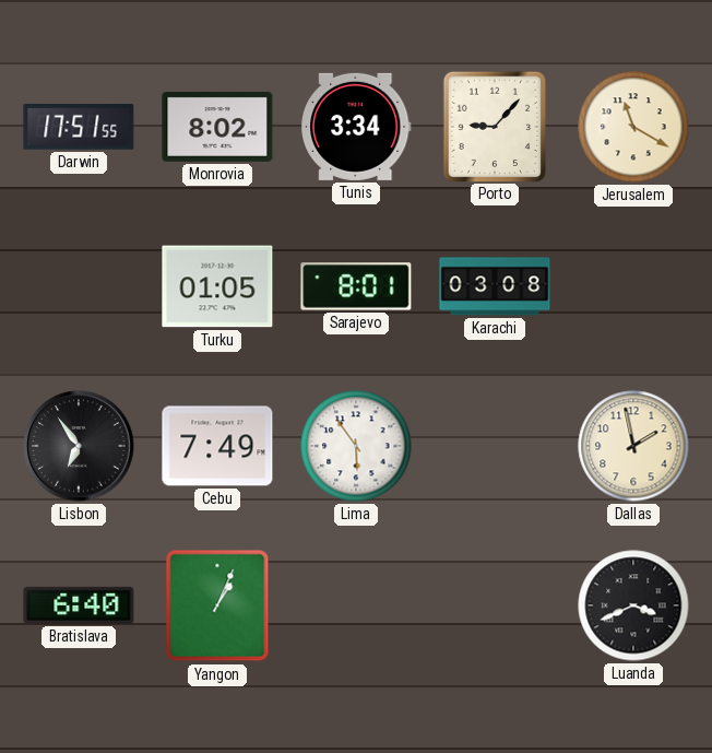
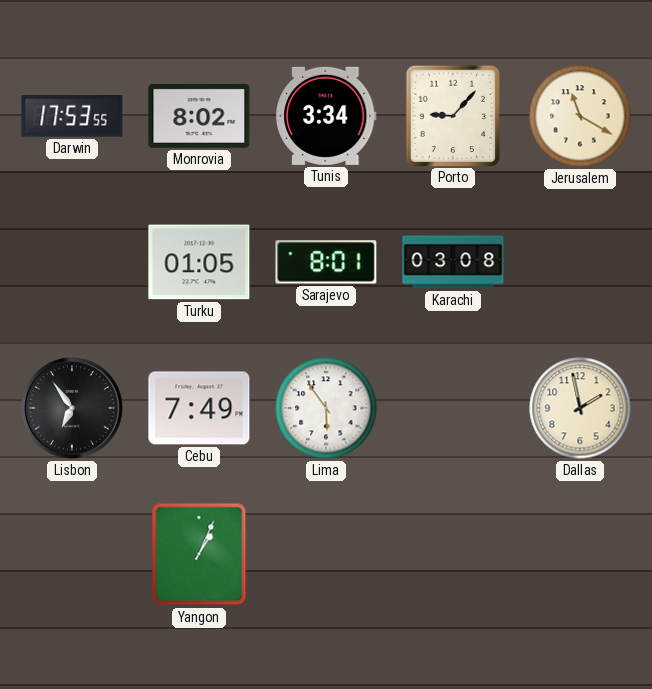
Darwin: 17:51 -> 17:53
Bratislava: 6:40 -> none
Luanda: 3:41 -> none
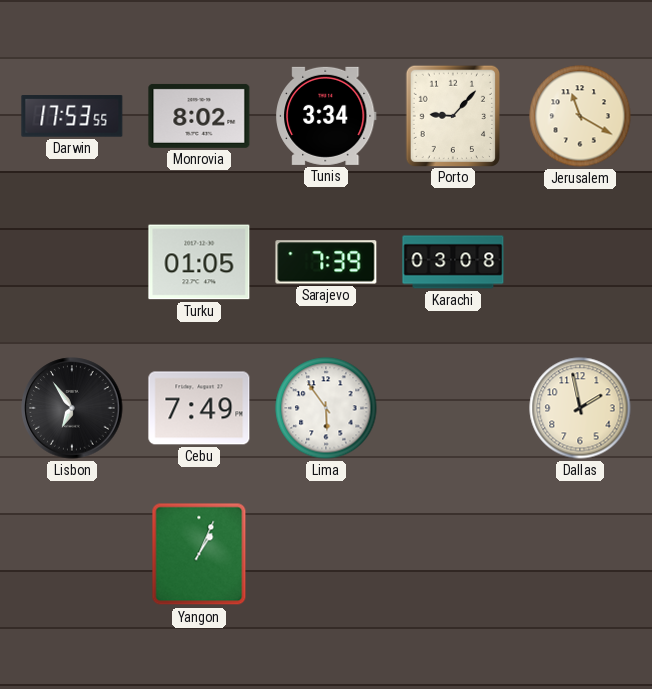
Sarajevo: 8:01 -> 7:39
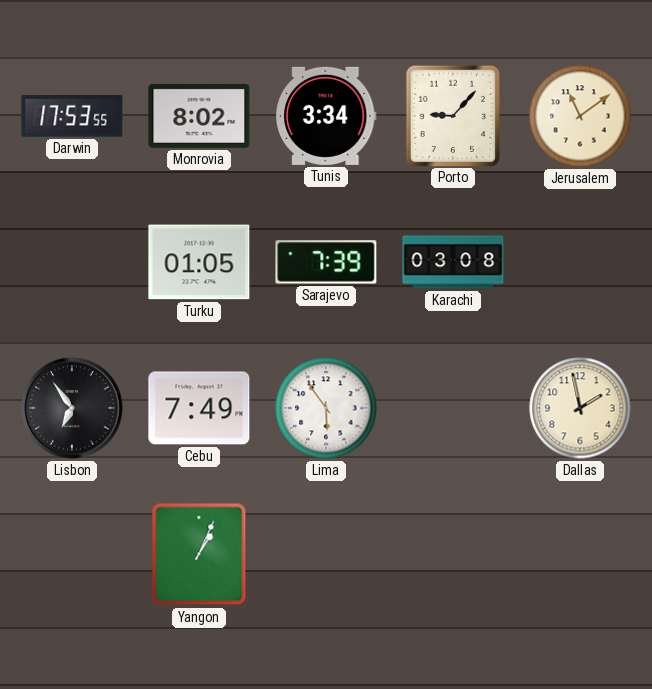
Jerusalem: 11:20 -> 11:09
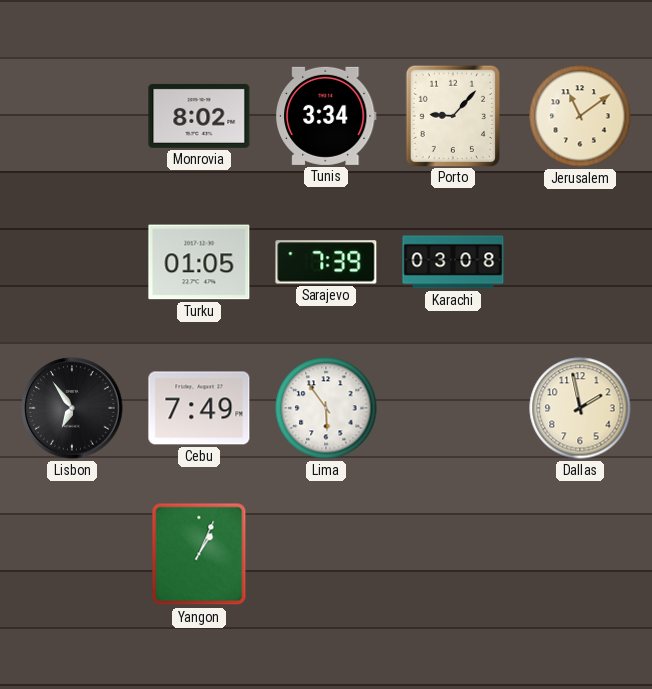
Darwin: 17:53 -> none
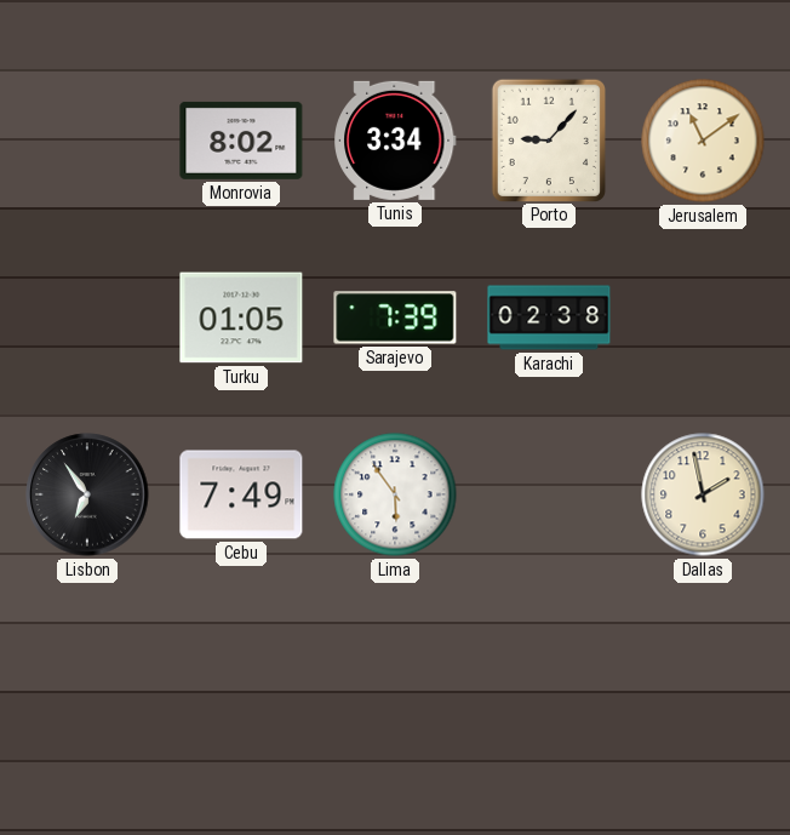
Karachi: 03:08 -> 02:38
Yangon: 1:04 -> none
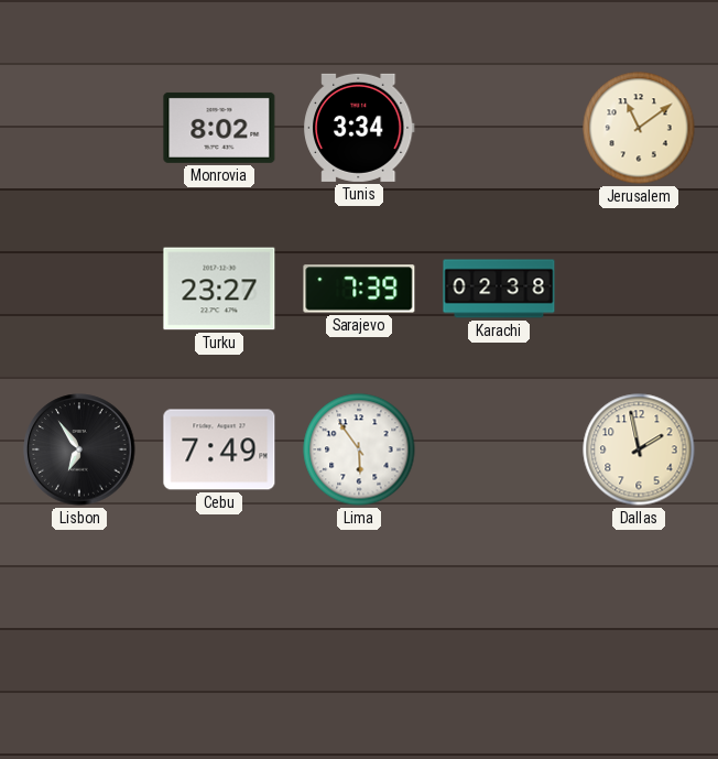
Porto: 9:07 -> none
Turku: 01:05 -> 23:27
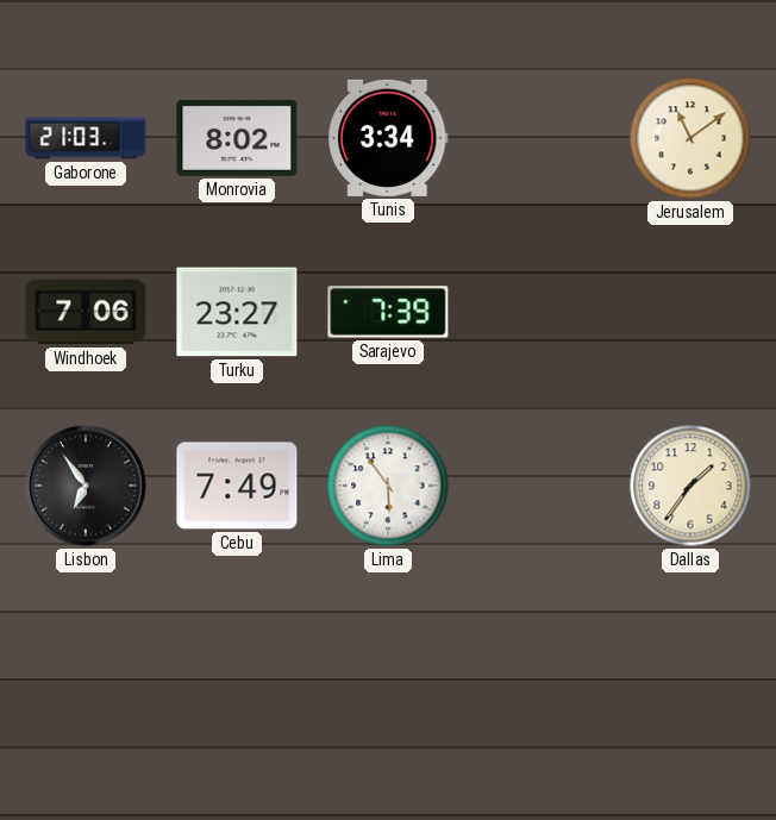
Gaborone: none -> 21:03
Windhoek: none -> 7:06
Karachi: 02:38 -> none
Dallas: 1:58 -> 1:36
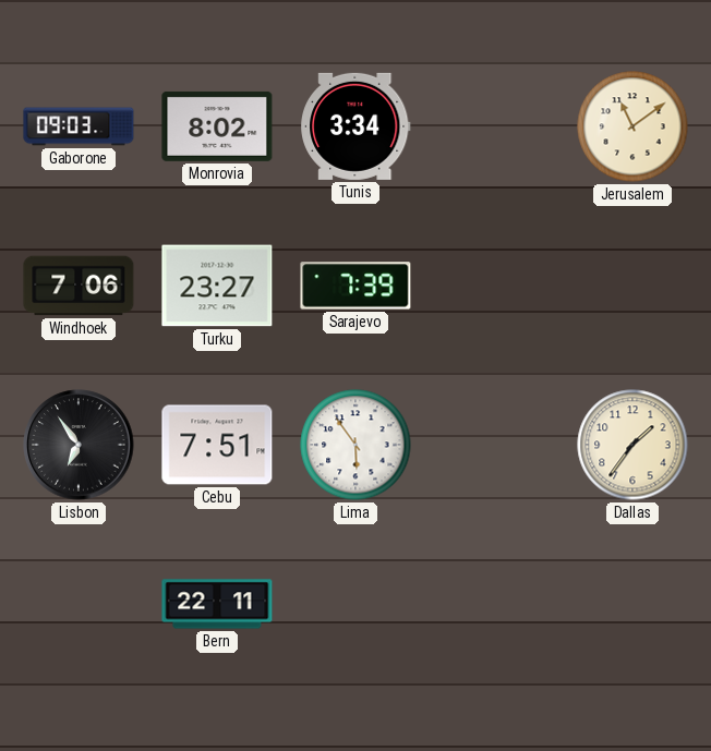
Gaborone: 21:03 -> 09:03
Cebu: 7:49 -> 7:51
Bern: none -> 22:11
